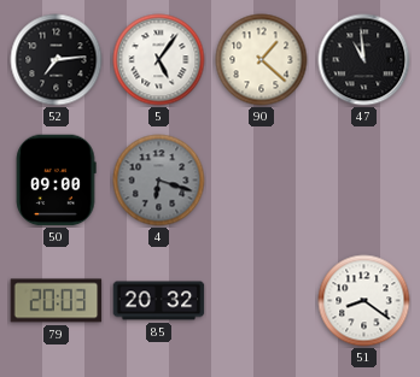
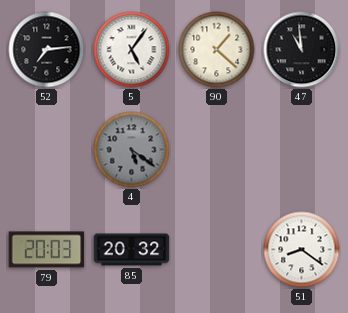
50: 09:00 -> none
4: 6:18 -> 5:21
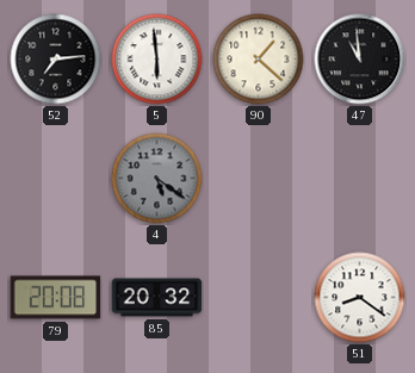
5: 5:06 -> 5:59
79: 20:03 -> 20:08
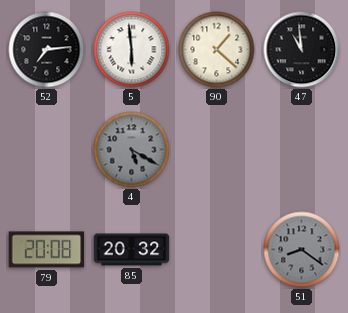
4: 5:21 -> 5:20
51 dial: white -> grey
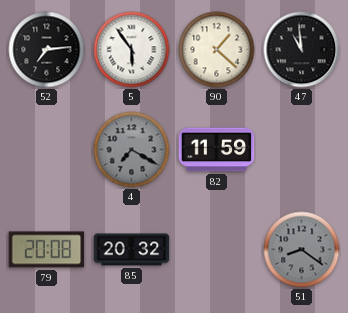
5: 5:59 -> 5:54
4: 5:20 -> 7:20
82: none -> 11:59
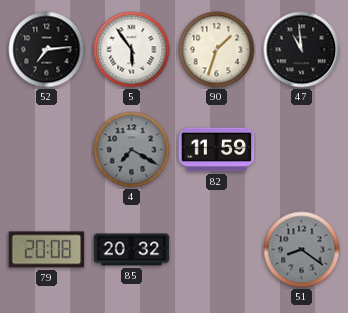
90: 1:22 -> 1:33
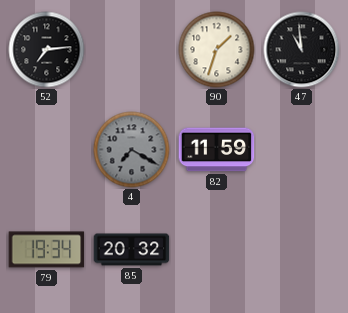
5: 5:54 -> none
79: 20:08 -> 19:34
51: 8:21 -> none
